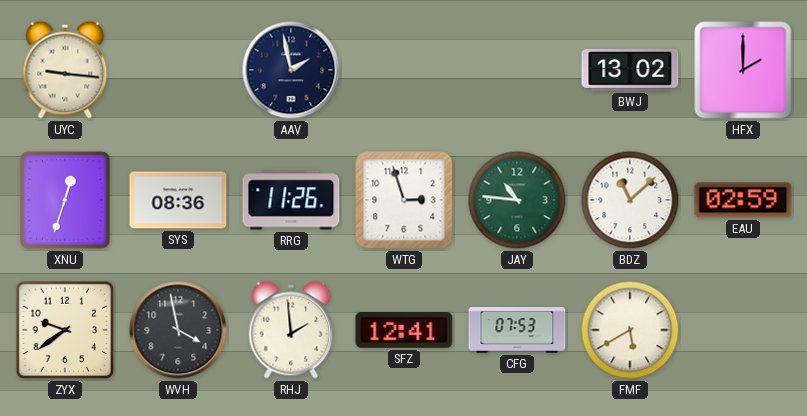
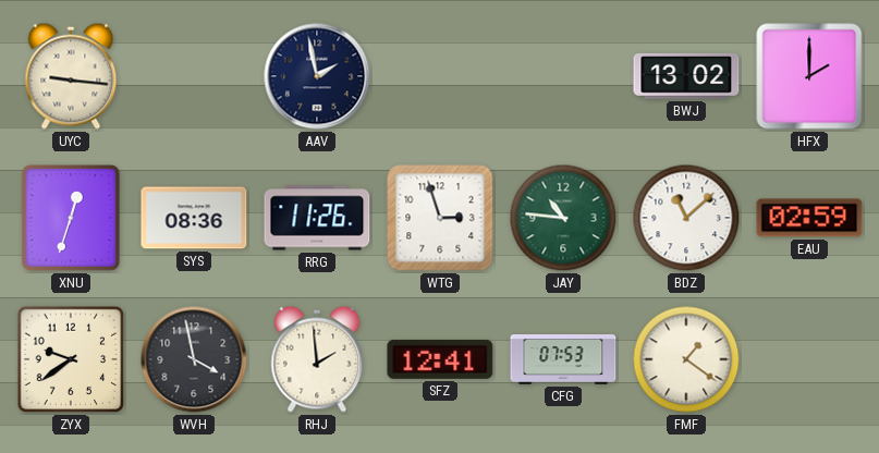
FMF: 5:40 -> 1:21
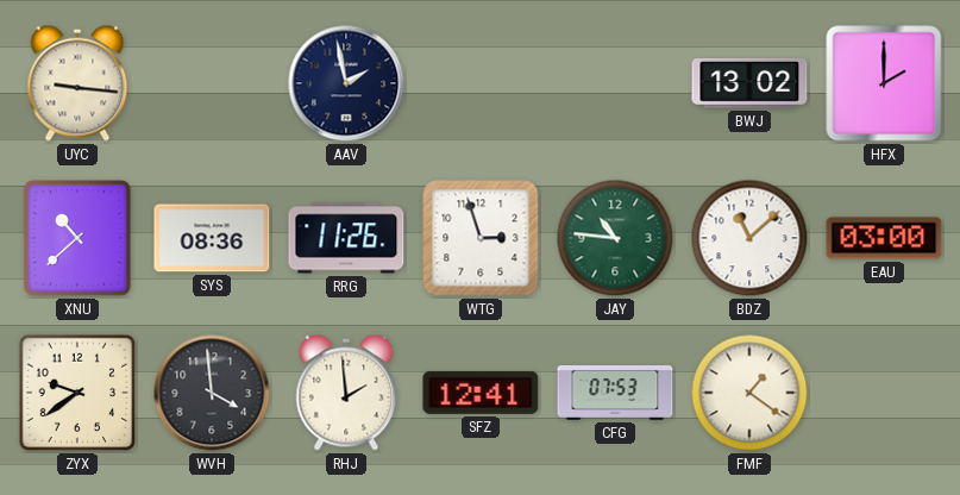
XNU: 12:33 -> 10:38
EAU: 02:59 -> 03:00
WVH: 3:58 -> 3:59
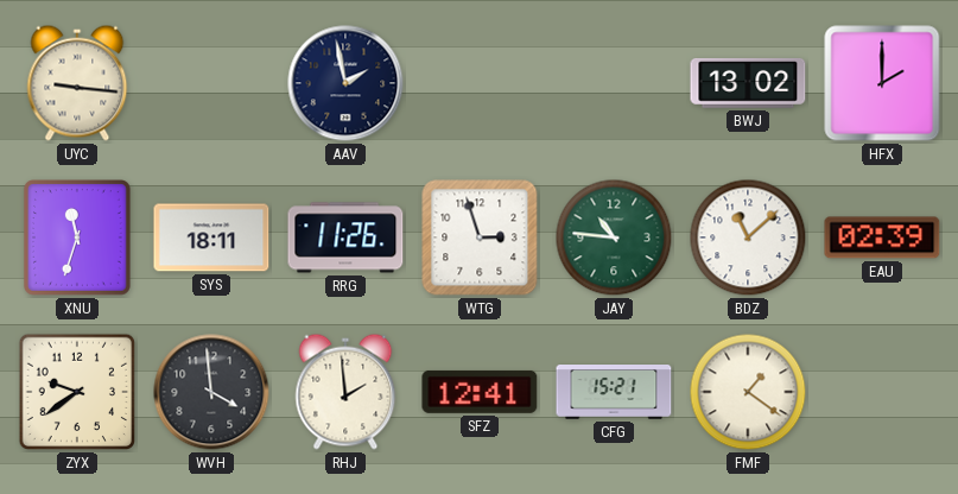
XNU: 10:38 -> 11:33
SYS: 08:36 -> 18:11
EAU: 03:00 -> 02:39
CFG: 07:53 -> 15:21
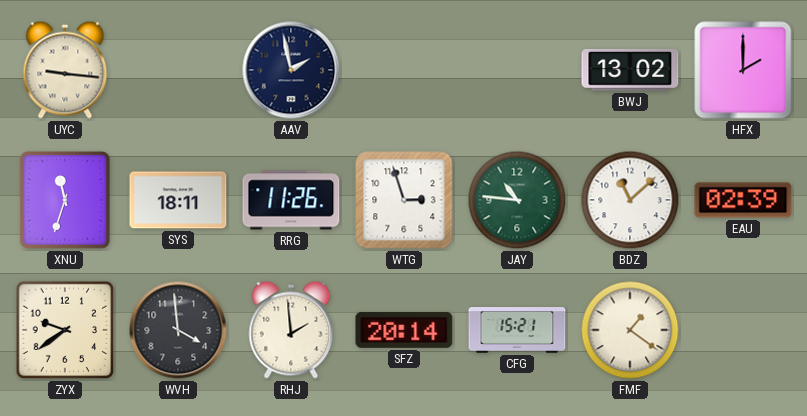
SFZ: 12:41 -> 20:14
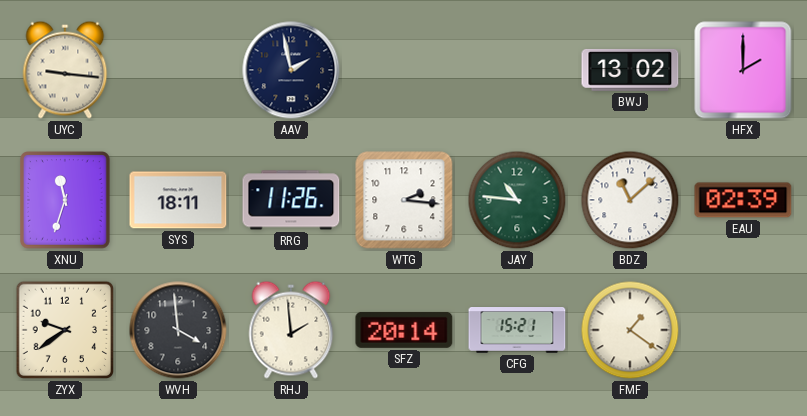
WTG: 2:57 -> 2:16
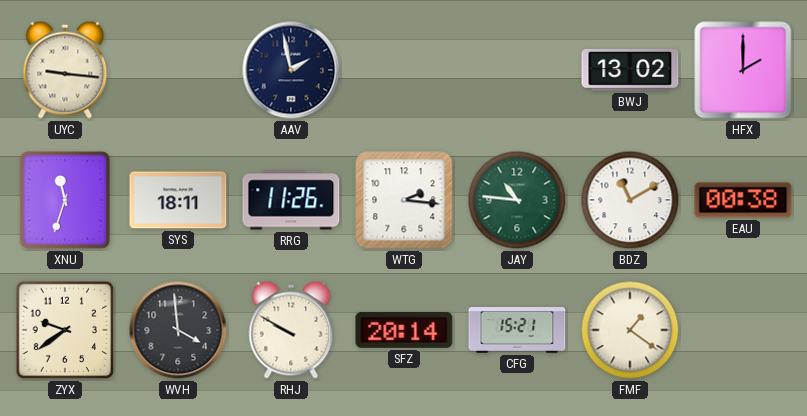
BDZ: 11:08 -> 11:10
EAU: 02:39 -> 00:38
RHJ: 1:59 -> 9:50
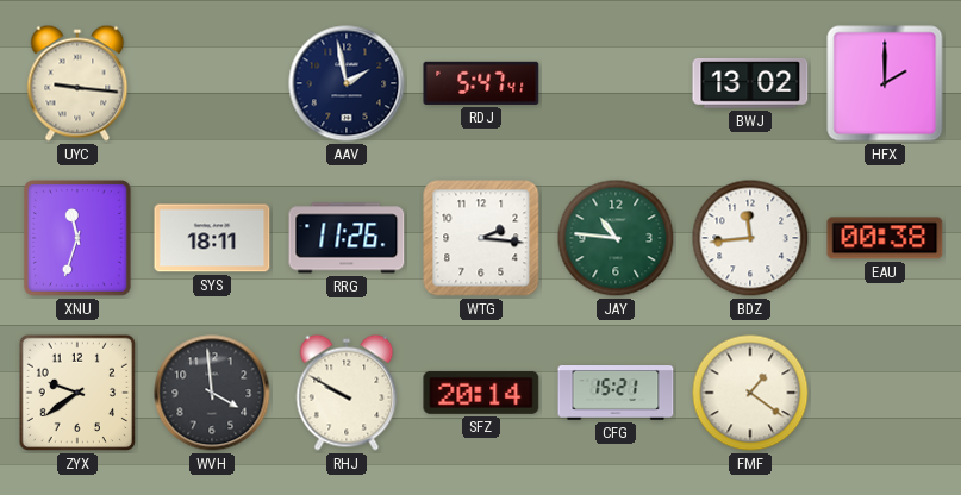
RDJ: none -> 5:47
BDZ: 11:10 -> 11:44
